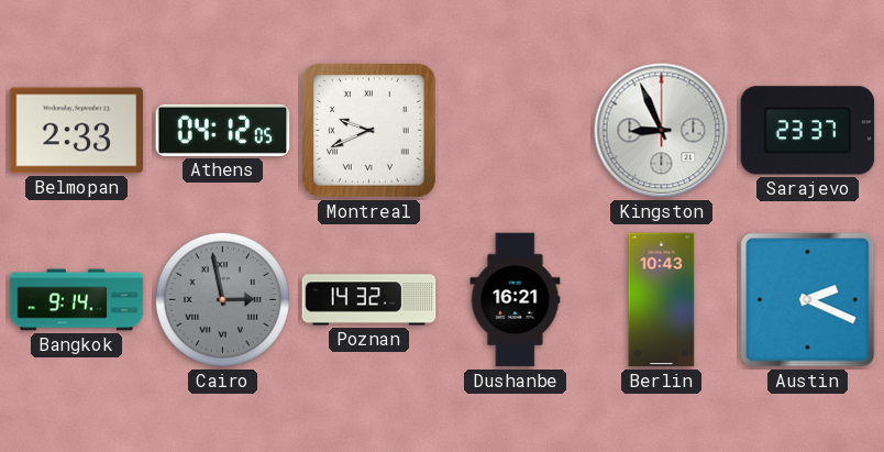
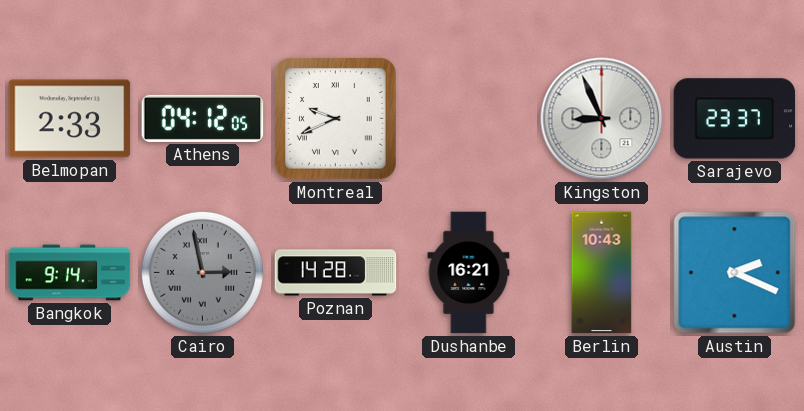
Poznan: 14:32 -> 14:28
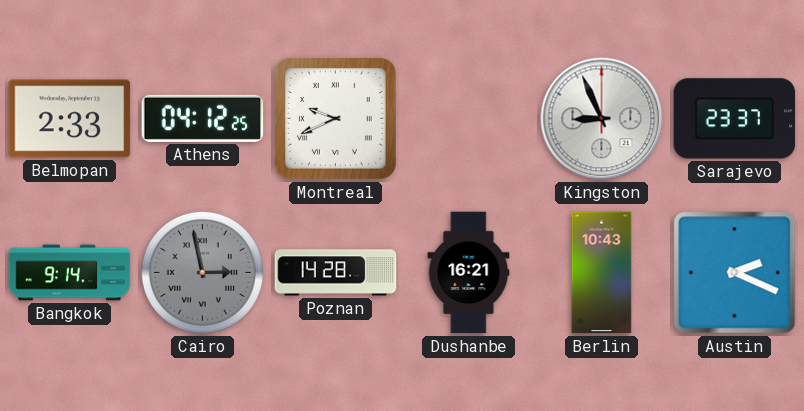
Athens: 04:12:05 -> 04:12:25
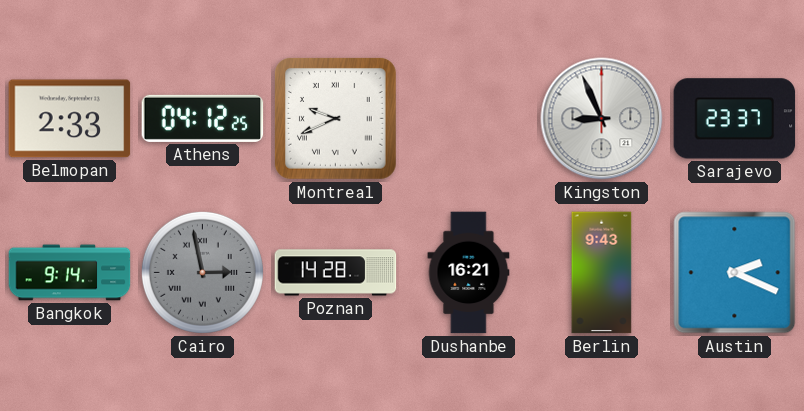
Berlin: 10:43 -> 9:43
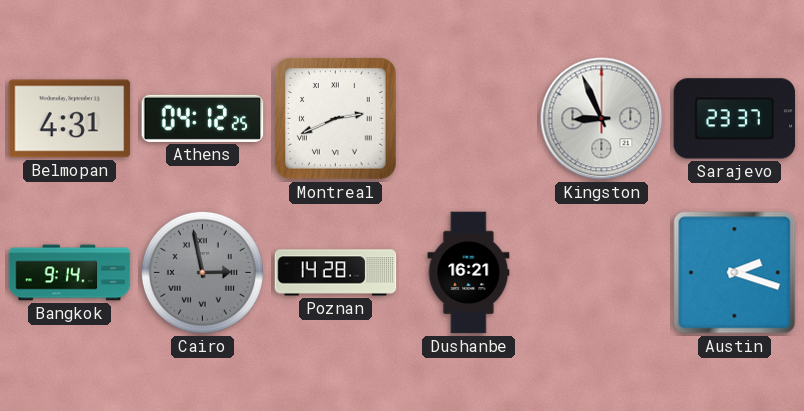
Belmopan: 2:33 -> 4:31
Montreal: 9:41 -> 2:41
Berlin: 9:43 -> none
Austin: 2:19 -> 2:18
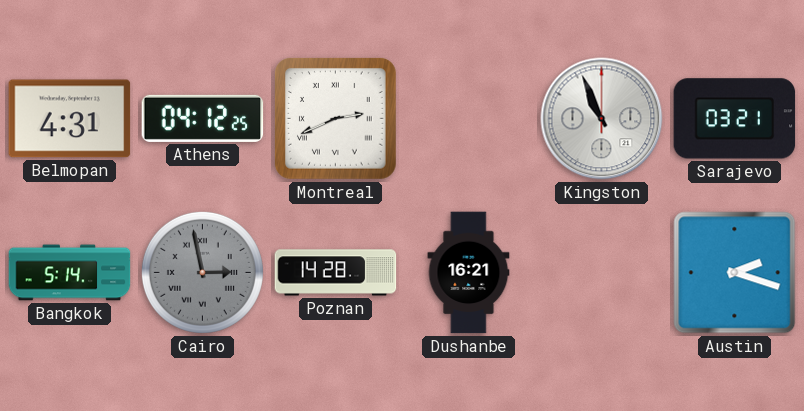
Kingston: 8:56 -> 10:56
Sarajevo: 23:37 -> 03:21
Bangkok: 9:14 -> 5:14
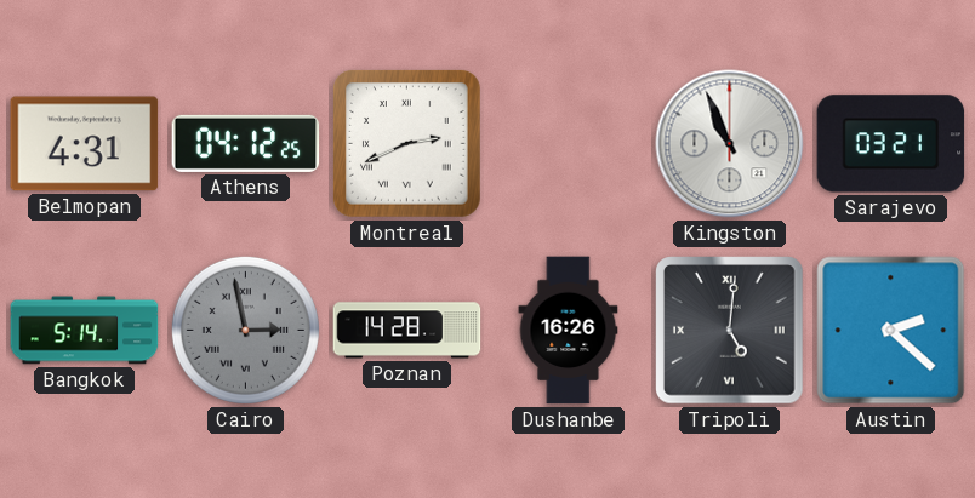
Dushanbe: 16:21 -> 16:26
Tripoli: none -> 5:01
Austin: 2:18 -> 2:22
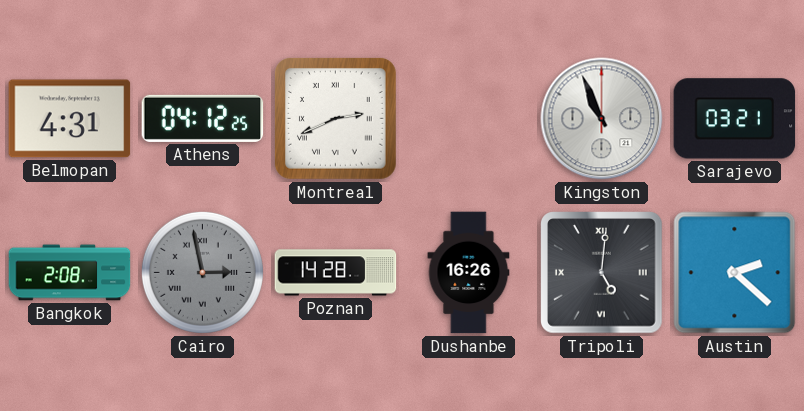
Bangkok: 5:14 -> 2:08
